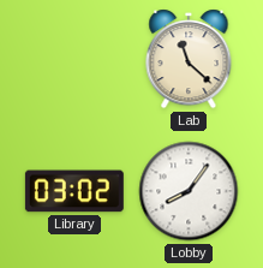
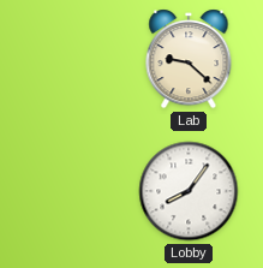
Lab: 11:22 -> 9:22
Library: 03:02 -> none
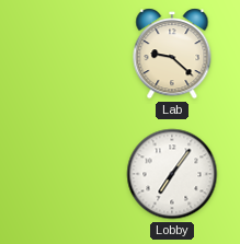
Lobby: 8:06 -> 7:06
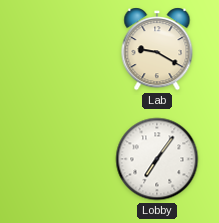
Lab: 9:22 -> 9:20
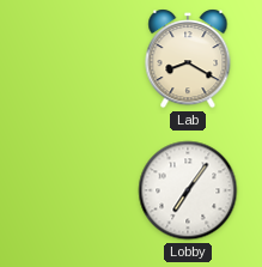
Lab: 9:20 -> 8:20
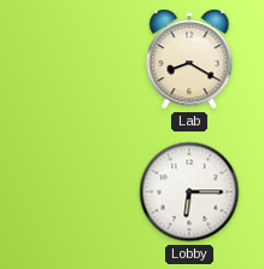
Lobby: 7:06 -> 6:15
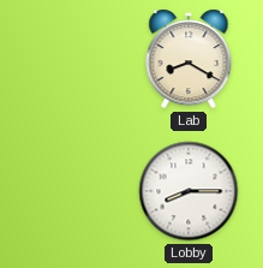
Lobby: 6:15 -> 8:15
